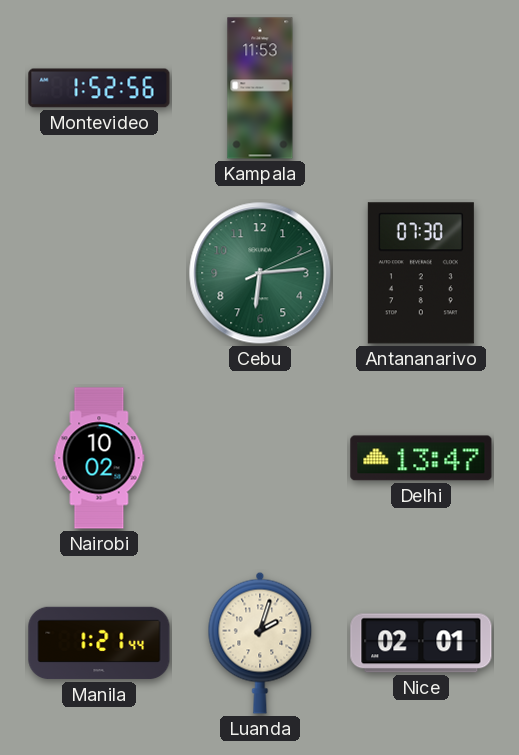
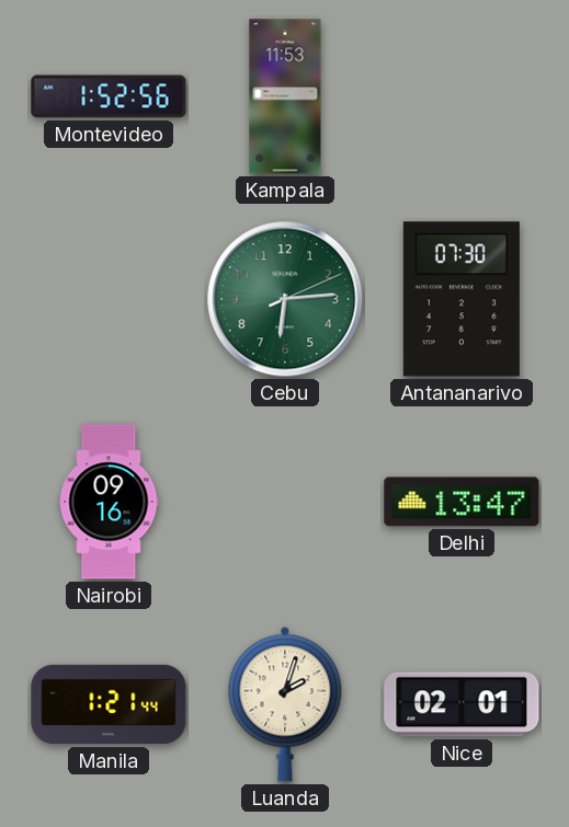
Nairobi: 10:02 -> 09:16
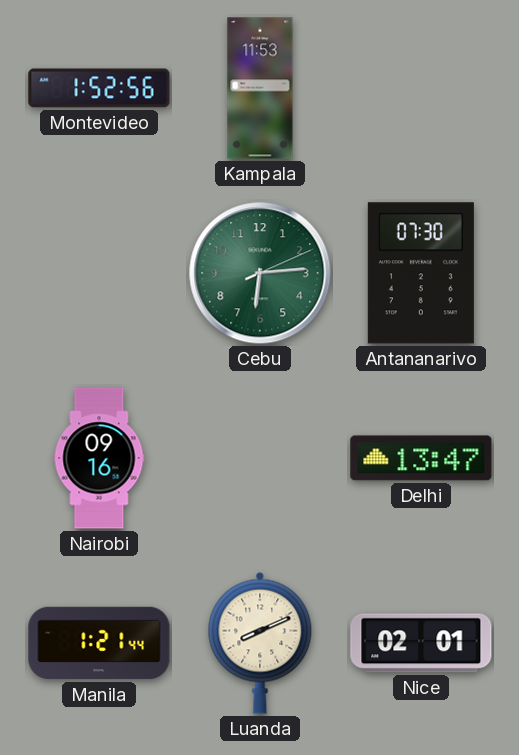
Luanda: 2:03 -> 8:11
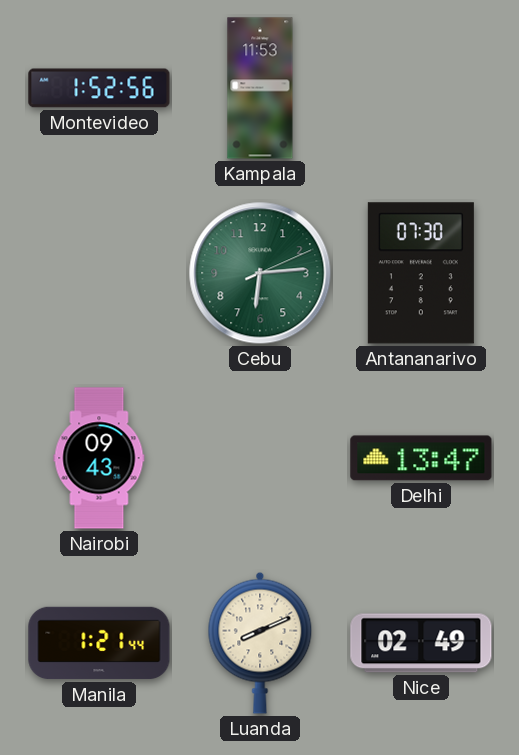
Nairobi: 09:16 -> 09:43
Nice: 02:01 -> 02:49
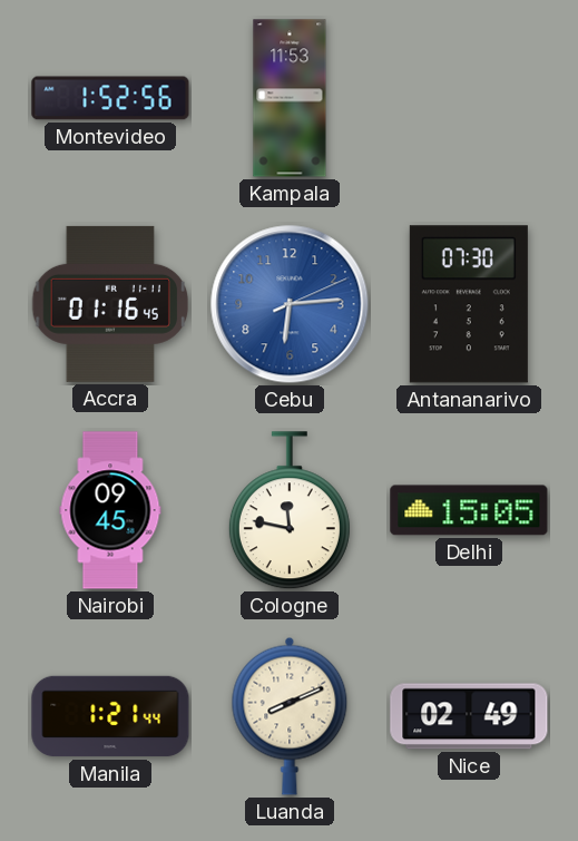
Accra: none -> 01:16
Cebu dial: green -> blue
Nairobi: 09:43 -> 09:45
Cologne: none -> 11:47
Delhi: 13:47 -> 15:05
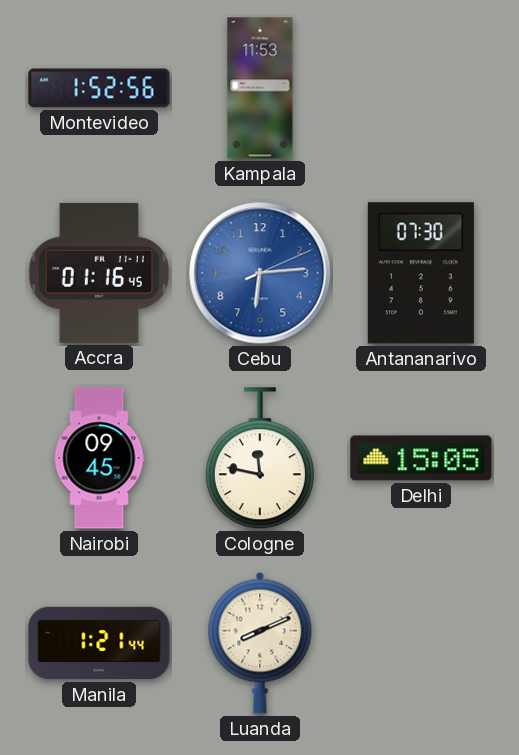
Nice: 02:49 -> none
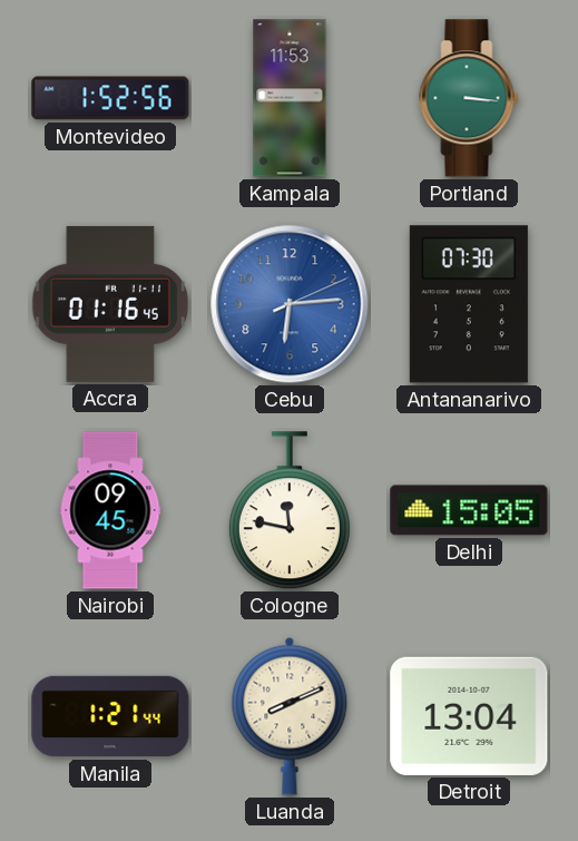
Portland: none -> 3:16
Detroit: none -> 13:04
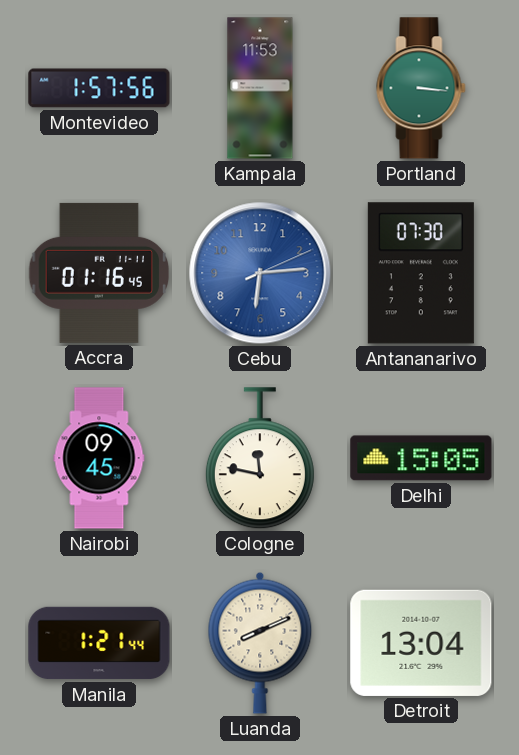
Montevideo: 1:52 -> 1:57
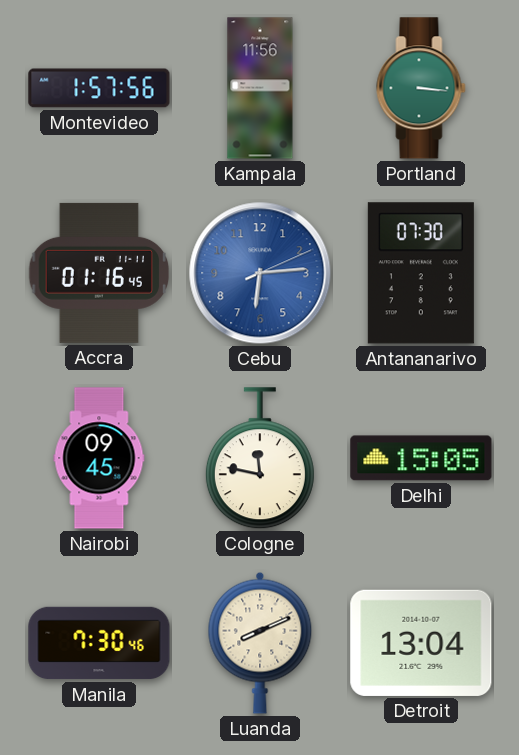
Kampala: 11:53 -> 11:56
Manila: 1:21 -> 7:30
